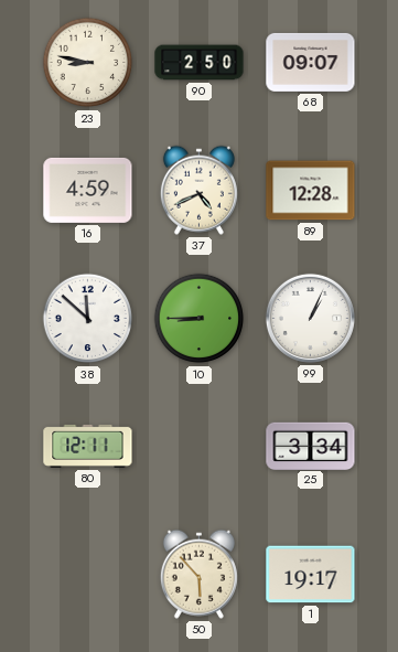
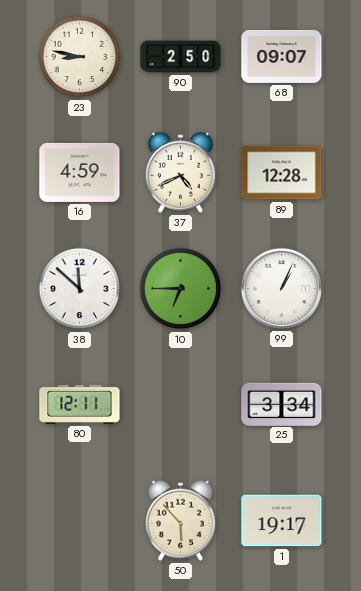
10: 8:45 -> 6:45
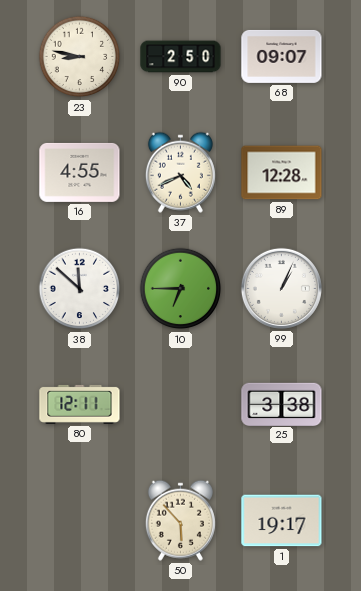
16: 4:59 -> 4:55
25: 3:34 -> 3:38
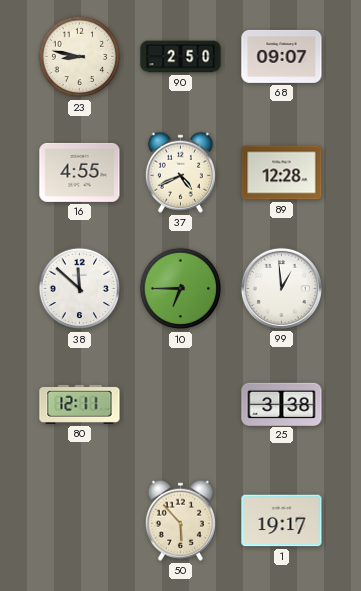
99: 1:04 -> 12:59
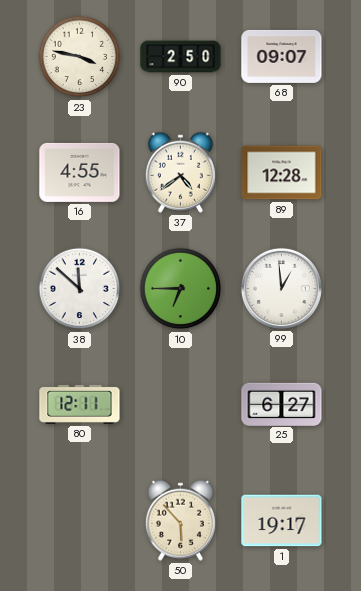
23: 8:47 -> 3:47
37: 4:41 -> 4:39
25: 3:38 -> 6:27
